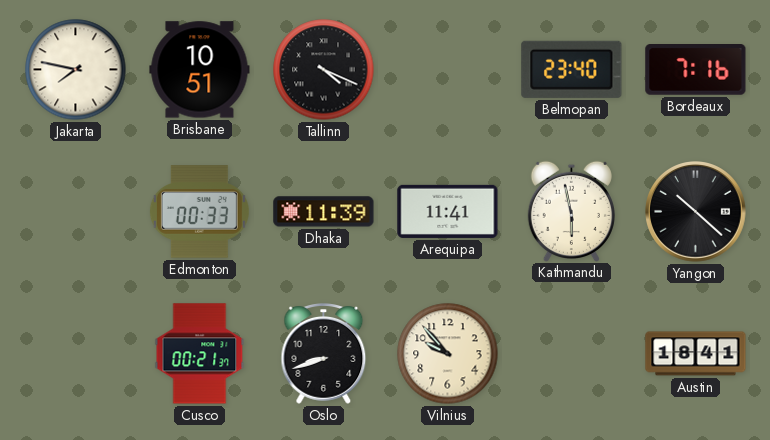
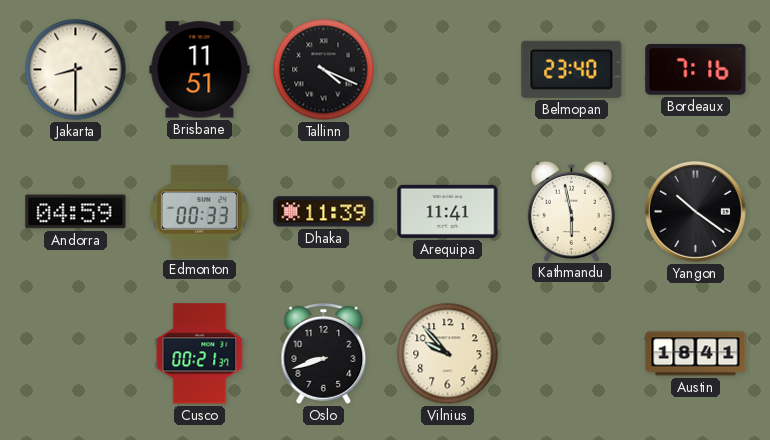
Jakarta: 7:47 -> 8:30
Brisbane: 10:51 -> 11:51
Andorra: none -> 04:59
Yangon: 10:22 -> 10:21
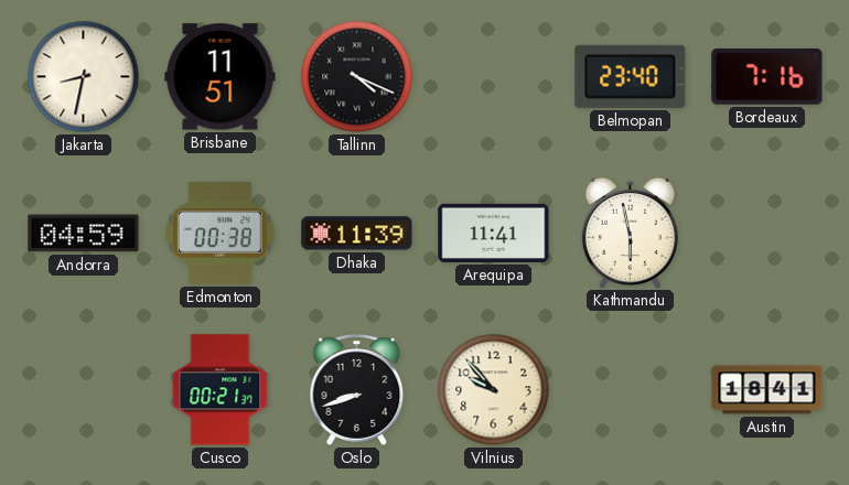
Jakarta: 8:30 -> 8:32
Edmonton: 00:33 -> 00:38
Yangon: 10:21 -> none
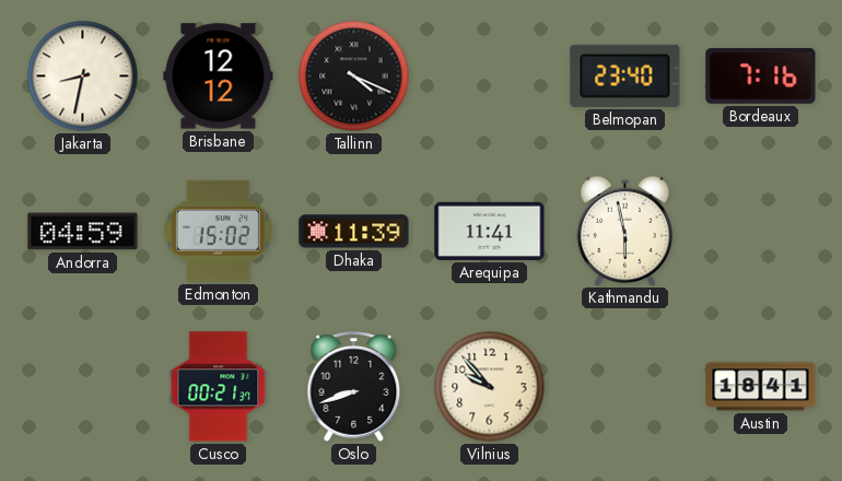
Brisbane: 11:51 -> 12:12
Edmonton: 00:38 -> 15:02
